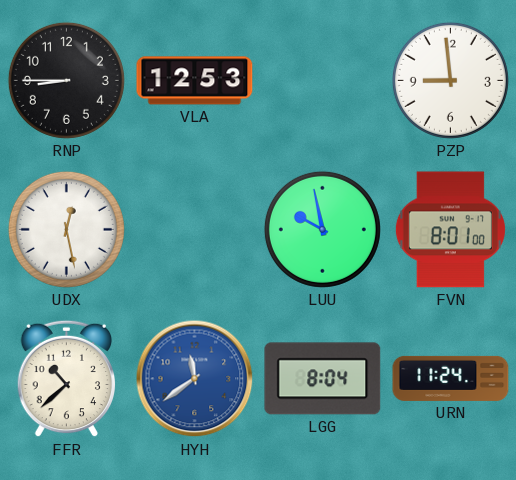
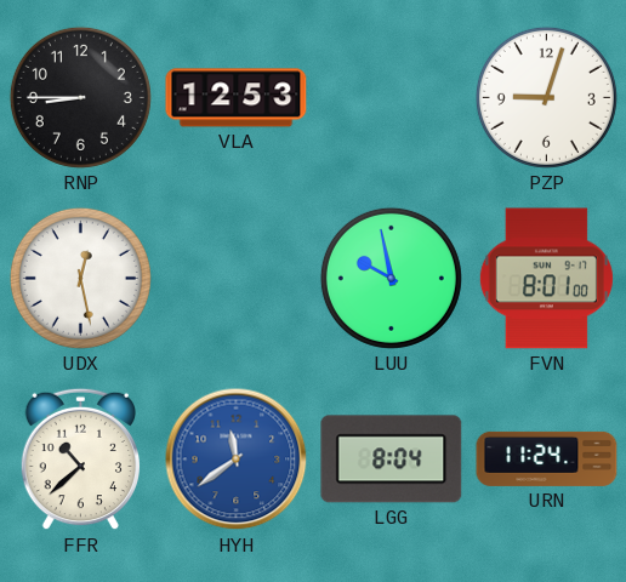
PZP: 8:59 -> 9:03
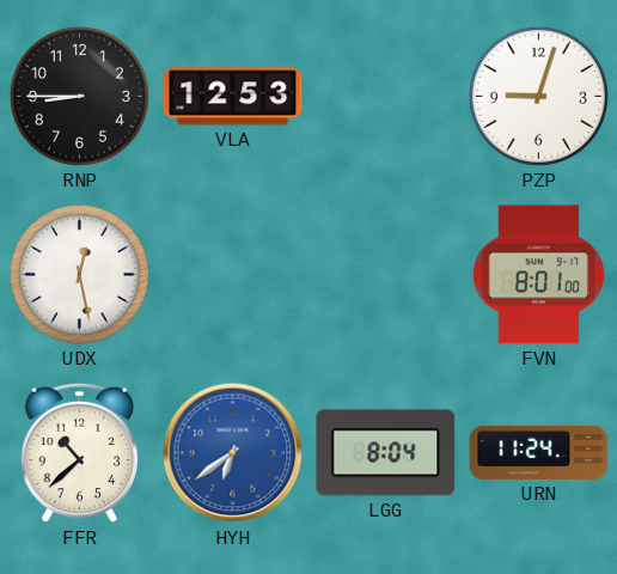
LUU: 9:58 -> none
HYH: 11:39 -> 6:39
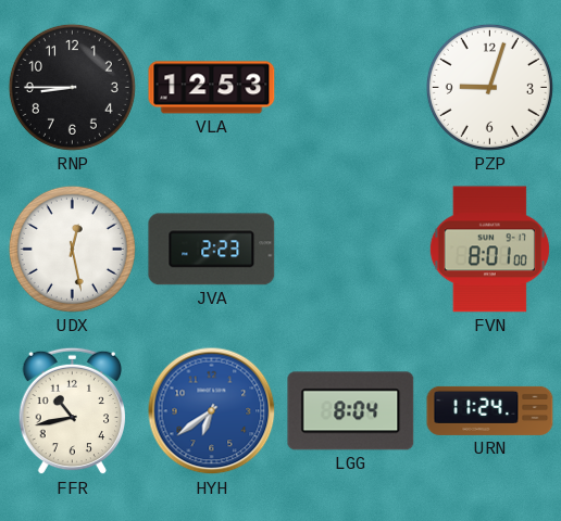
JVA: none -> 2:23
FFR: 10:38 -> 10:43
